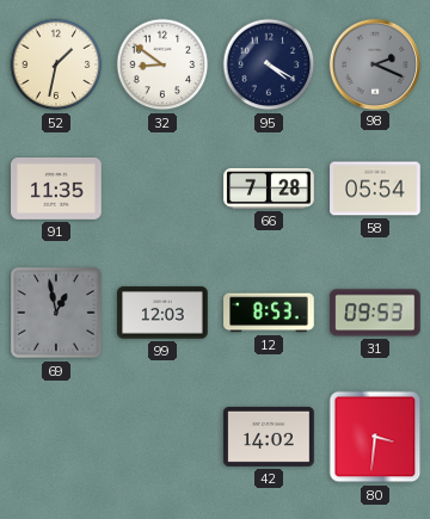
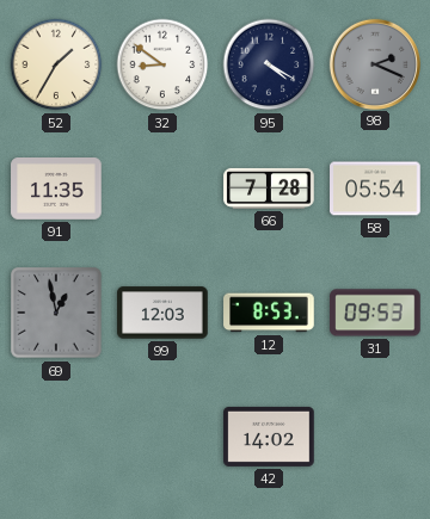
52: 1:32 -> 1:35
80: 3:31 -> none
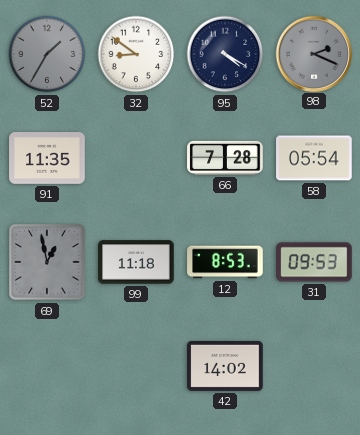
52 dial: cream -> grey
99: 12:03 -> 11:18
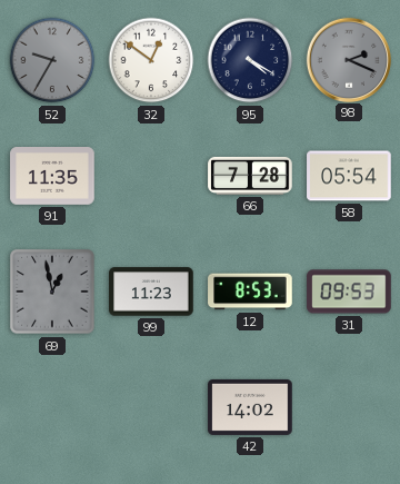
52: 1:35 -> 9:35
32: 8:51 -> 12:51
99: 11:18 -> 11:23
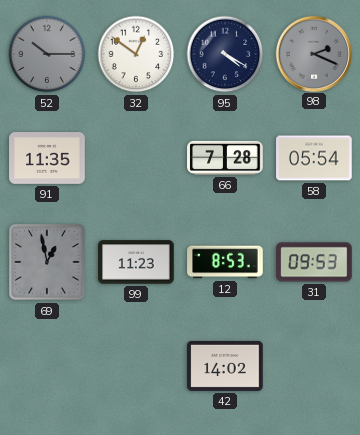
52: 9:35 -> 10:15
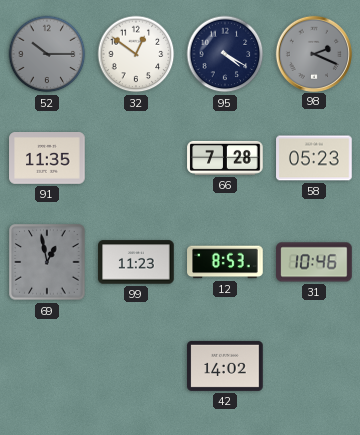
58: 05:54 -> 05:23
31: 09:53 -> 10:46
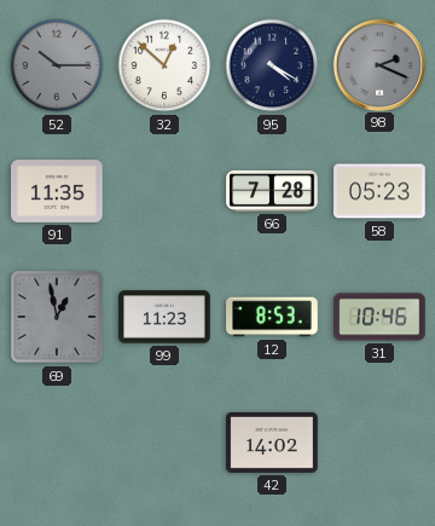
32: 12:51 -> 12:52
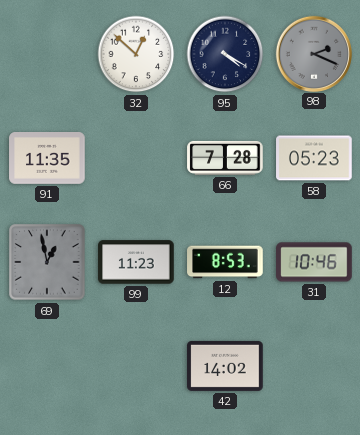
52: 10:15 -> none
